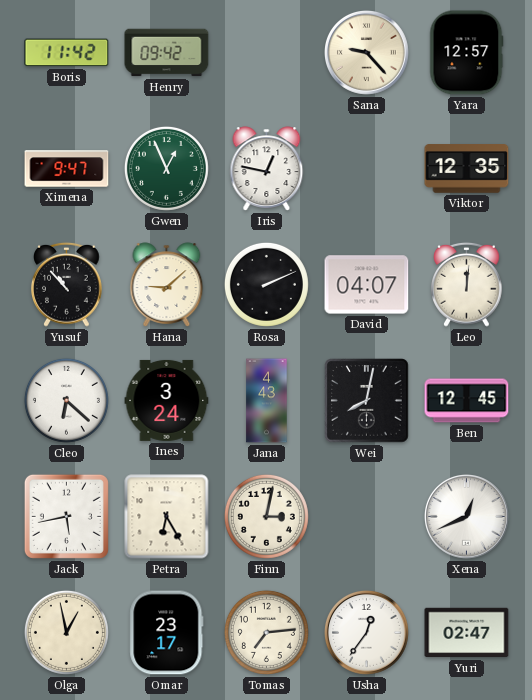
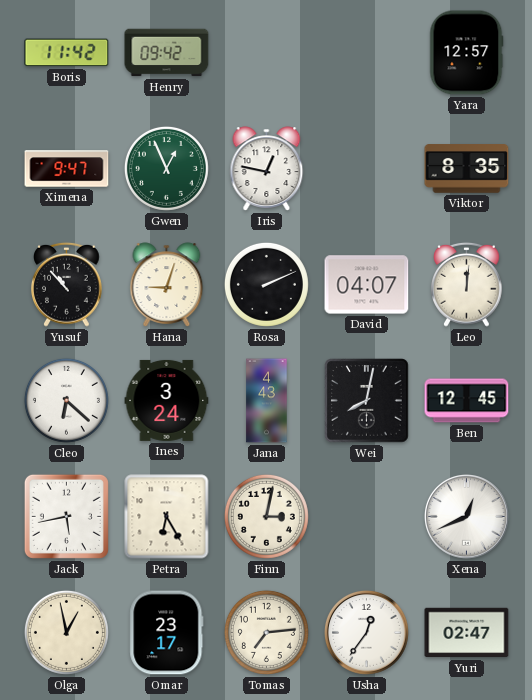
Sana: 9:23 -> none
Viktor: 12:35 -> 8:35
Hana: 9:08 -> 9:03
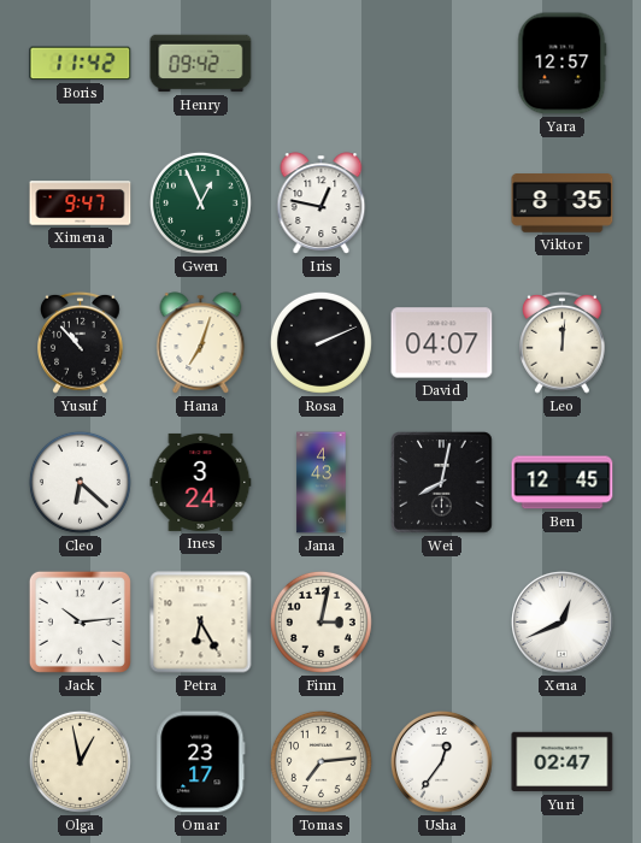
Hana: 9:03 -> 7:03
Jack: 5:43 -> 10:14
